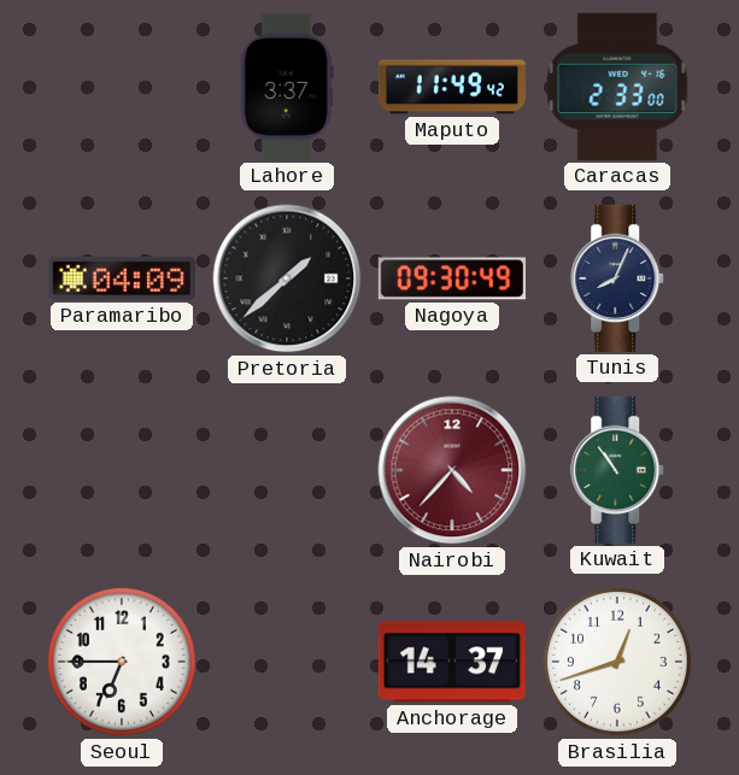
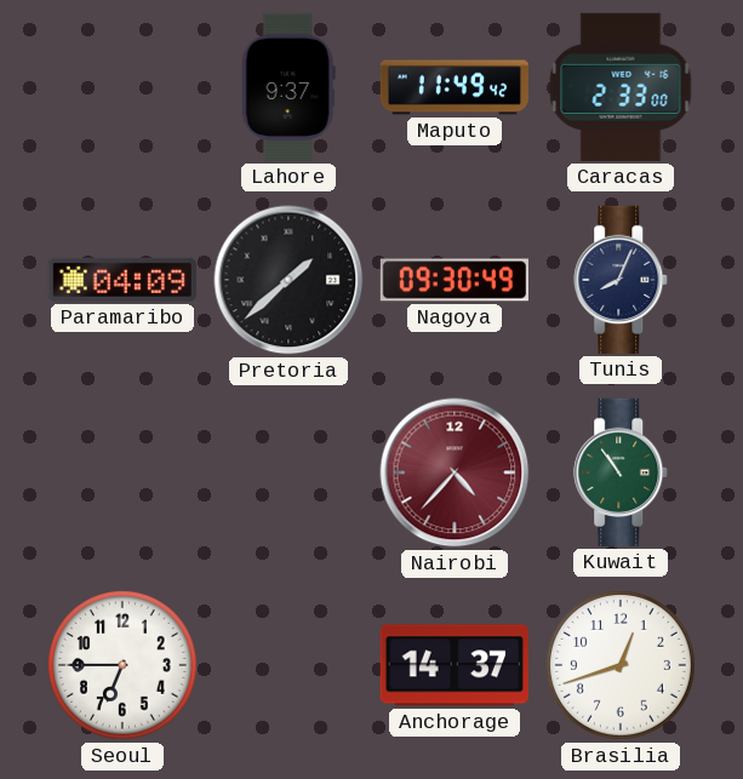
Lahore: 3:37 -> 9:37
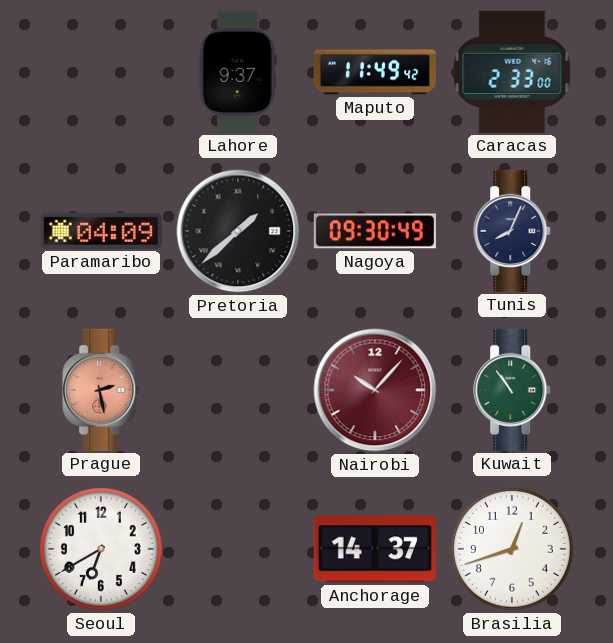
Prague: none -> 2:28
Nairobi: 4:37 -> 10:07
Seoul: 6:45 -> 6:40
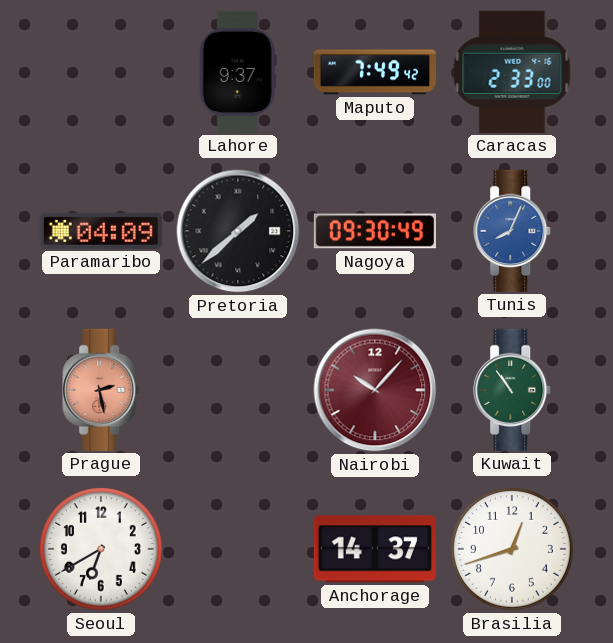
Maputo: 11:49 -> 7:49
Tunis dial: navy -> blue
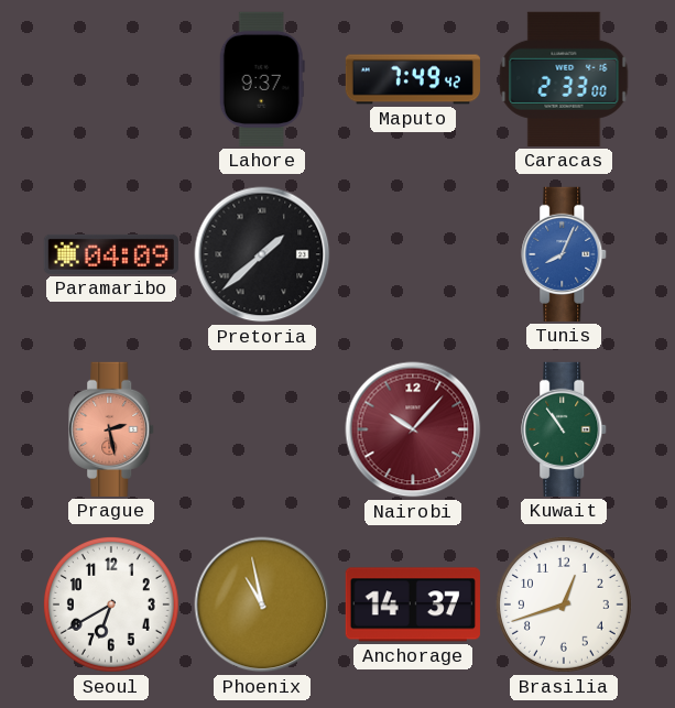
Nagoya: 09:30 -> none
Phoenix: none -> 10:58
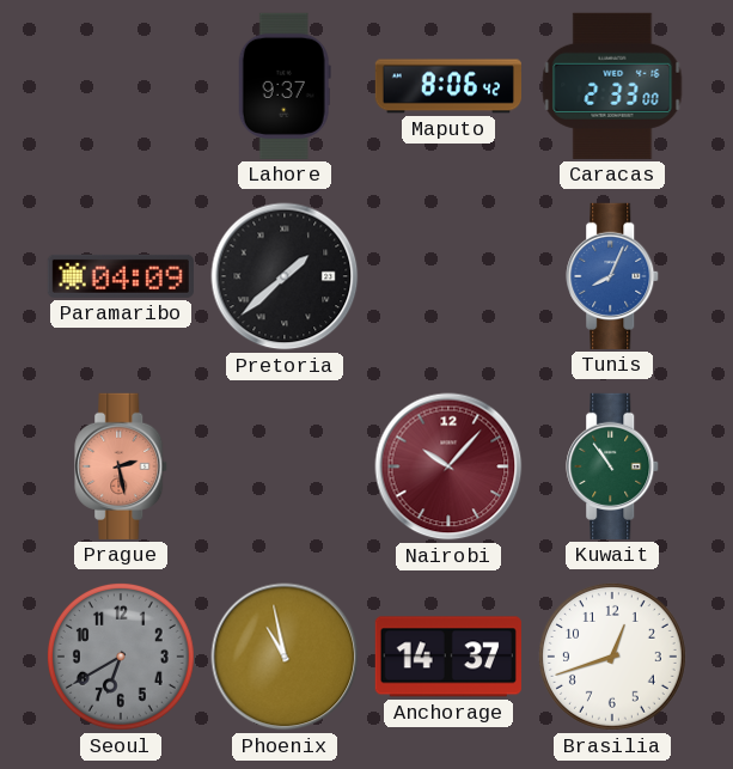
Maputo: 7:49 -> 8:06
Seoul dial: white -> grey
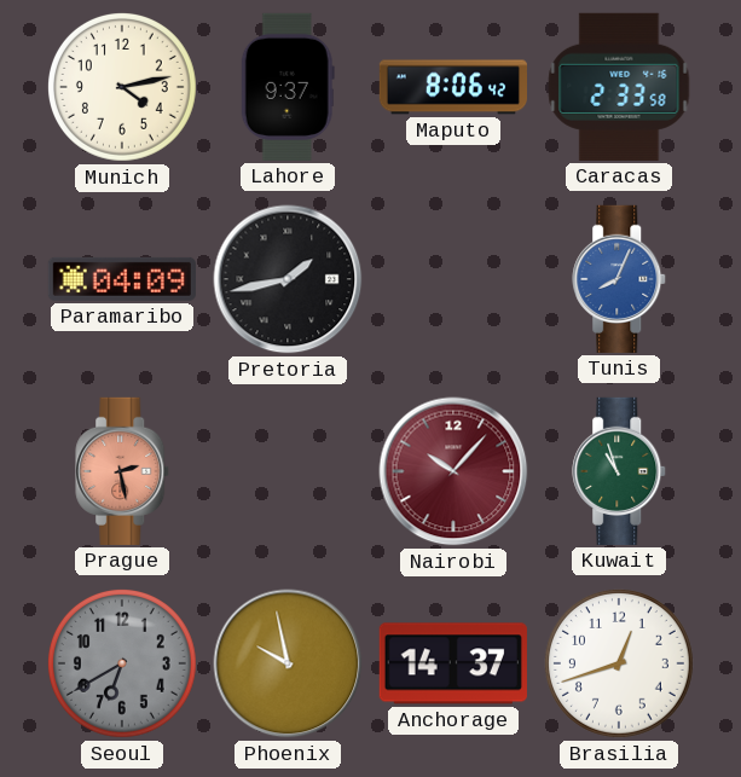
Munich: none -> 4:13
Caracas: 2:33:00 -> 2:33:58
Pretoria: 1:38 -> 1:43
Kuwait: 10:54 -> 10:57
Phoenix: 10:58 -> 9:58
